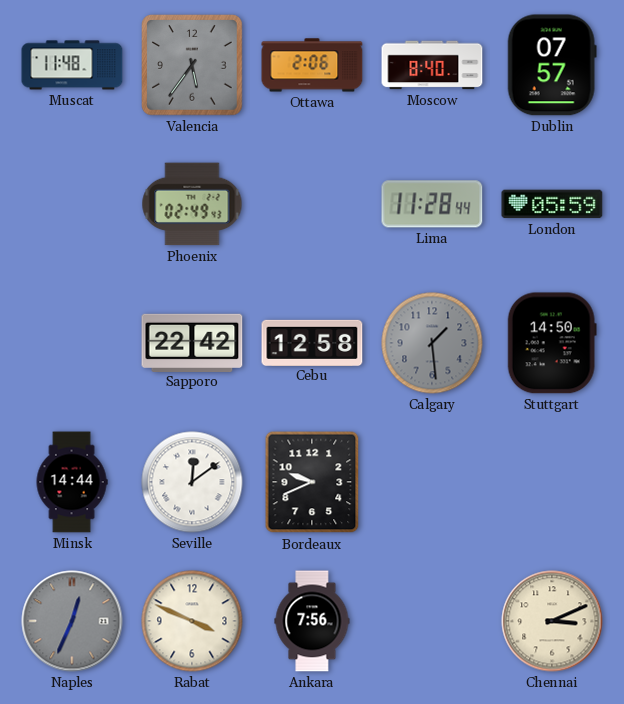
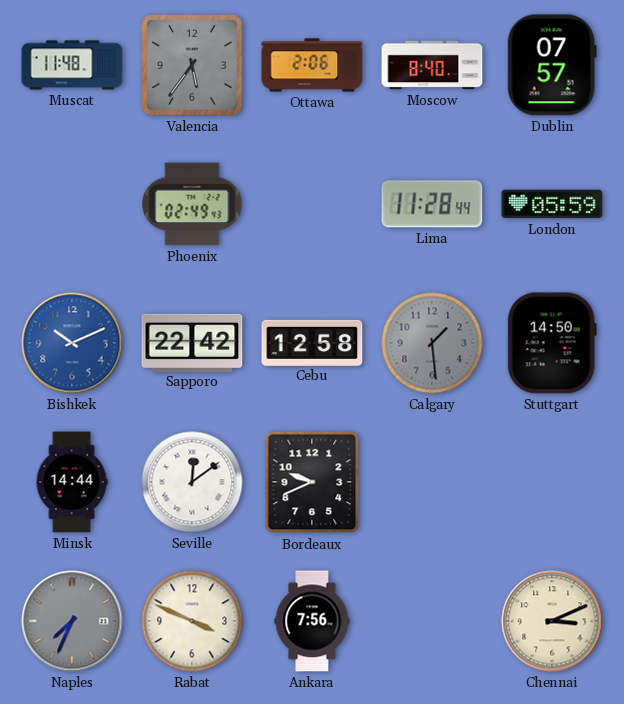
Bishkek: none -> 10:11
Naples: 12:34 -> 7:34
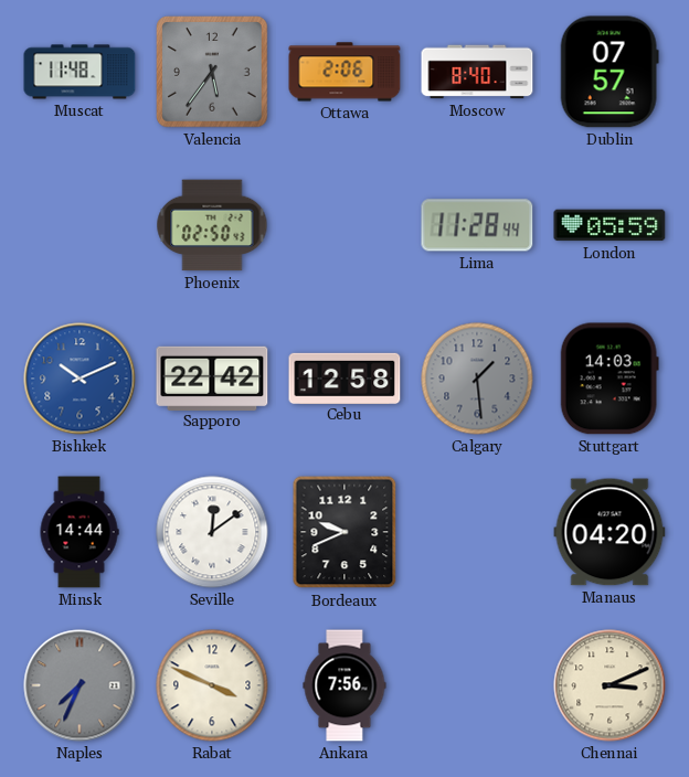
Phoenix: 02:49 -> 02:50
Stuttgart: 14:50 -> 14:03
Manaus: none -> 04:20
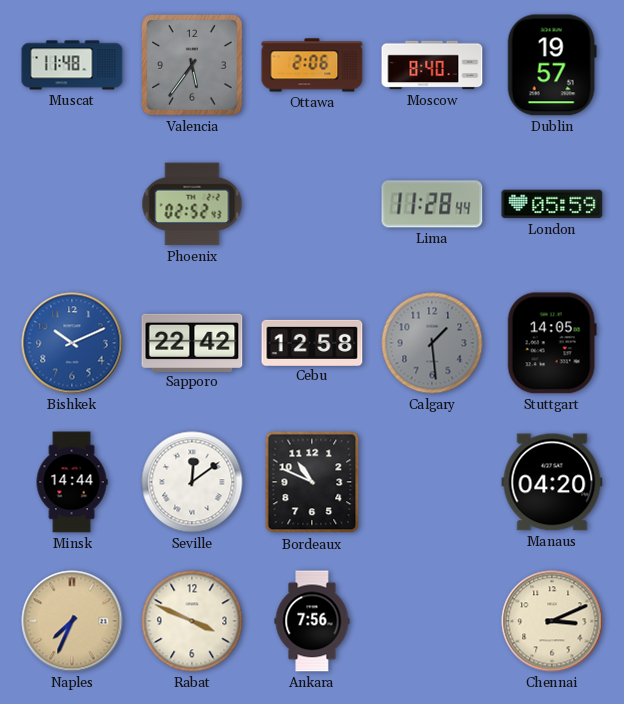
Dublin: 07:57 -> 19:57
Phoenix: 02:50 -> 02:52
Stuttgart: 14:03 -> 14:05
Bordeaux: 9:41 -> 10:49
Naples dial: grey -> champagne
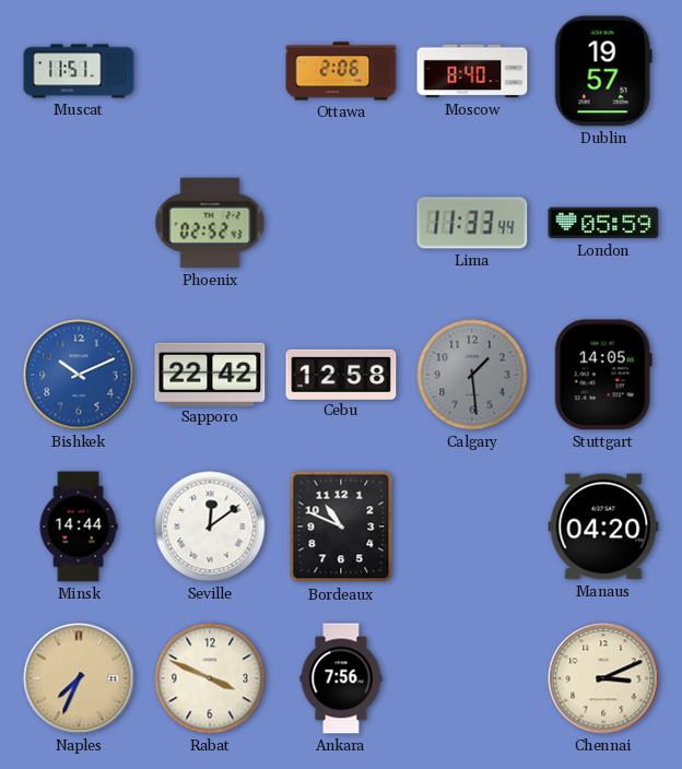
Muscat: 11:48 -> 11:51
Valencia: 5:36 -> none
Lima: 11:28 -> 11:33
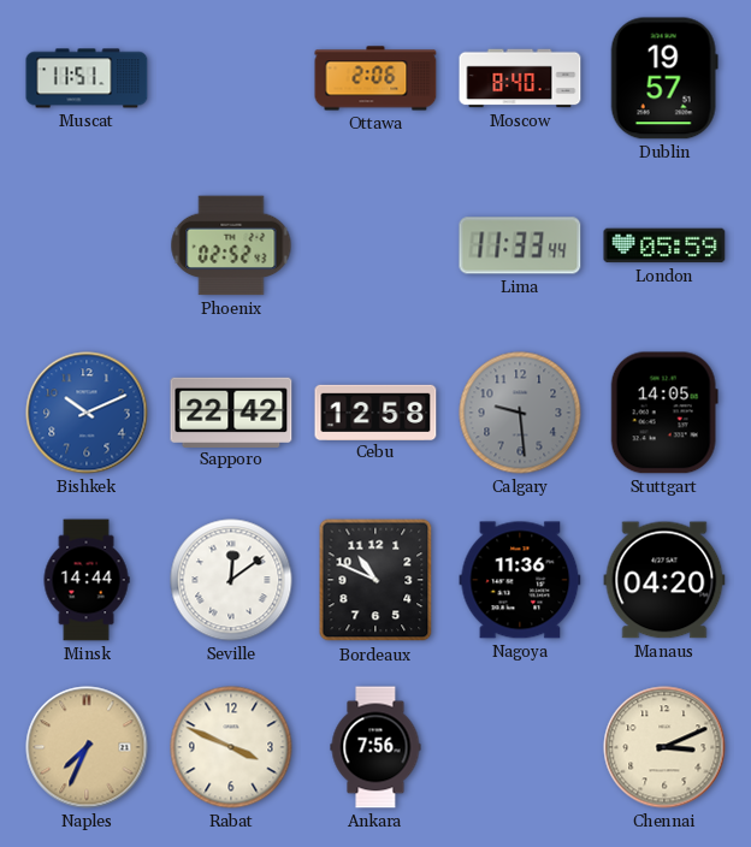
Calgary: 1:29 -> 9:29
Nagoya: none -> 11:36
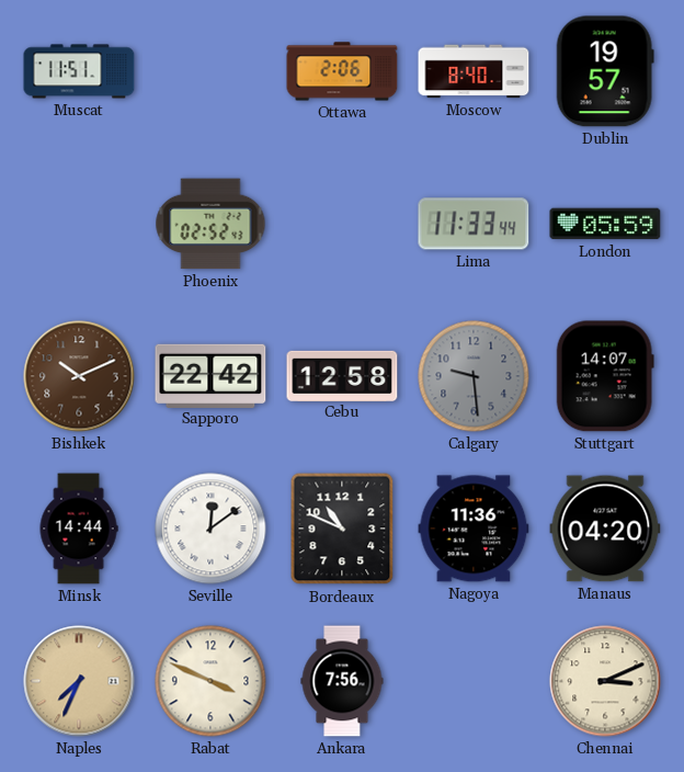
Bishkek dial: blue -> brown
Stuttgart: 14:05 -> 14:07
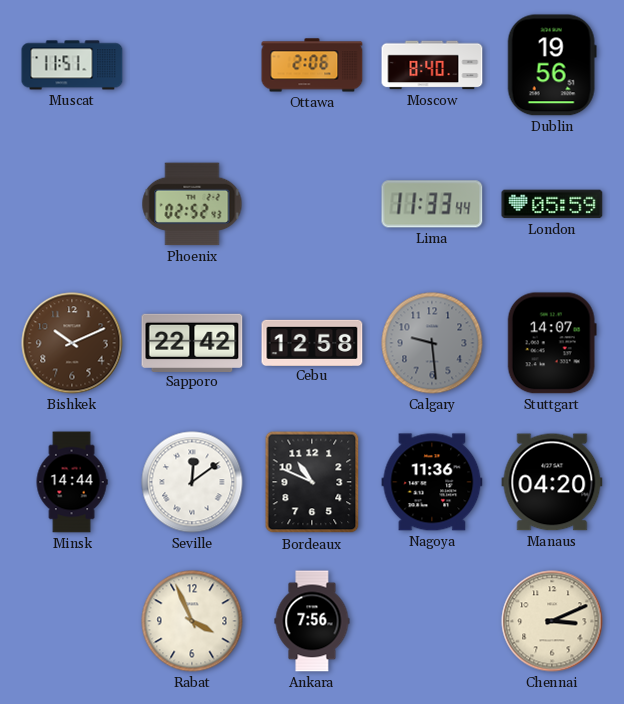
Dublin: 19:57 -> 19:56
Naples: 7:34 -> none
Rabat: 3:49 -> 3:56
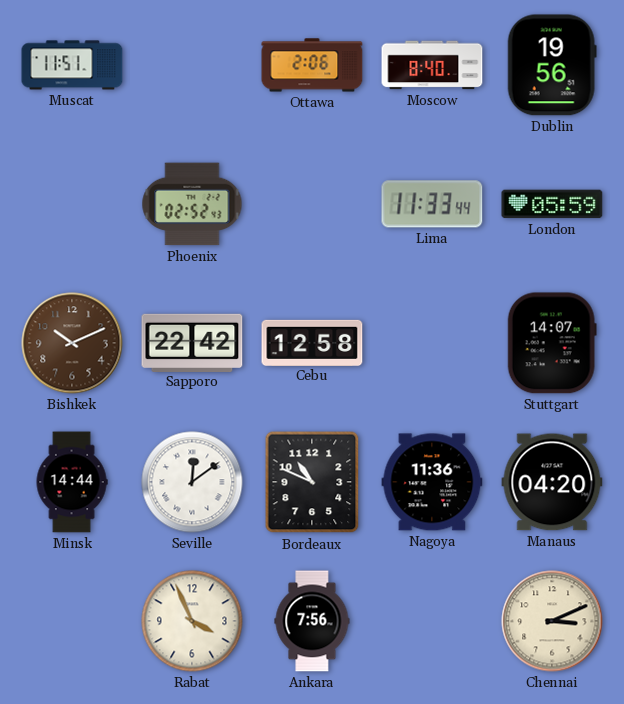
Calgary: 9:29 -> none
